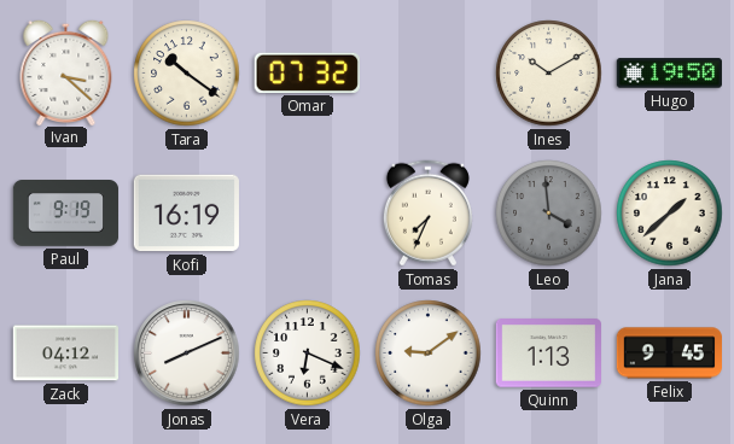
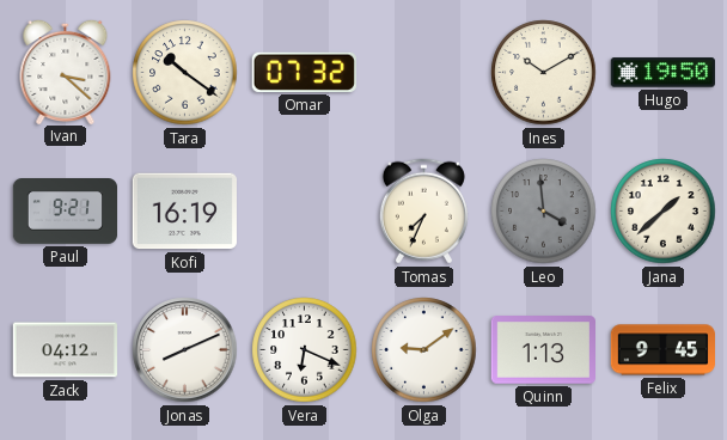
Paul: 9:19 -> 9:21
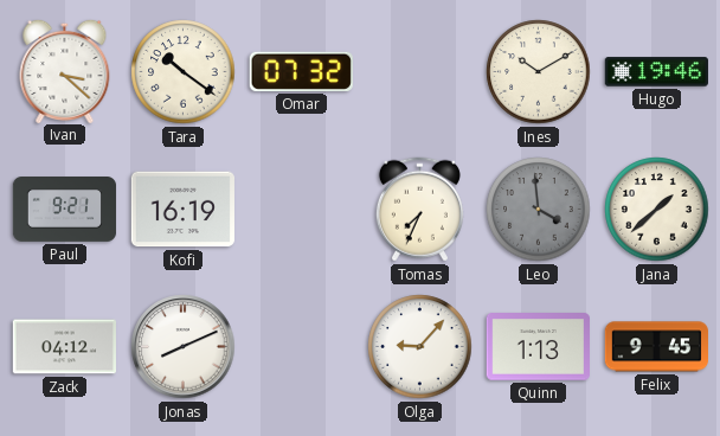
Hugo: 19:50 -> 19:46
Vera: 6:19 -> none
Olga: 9:09 -> 9:07
